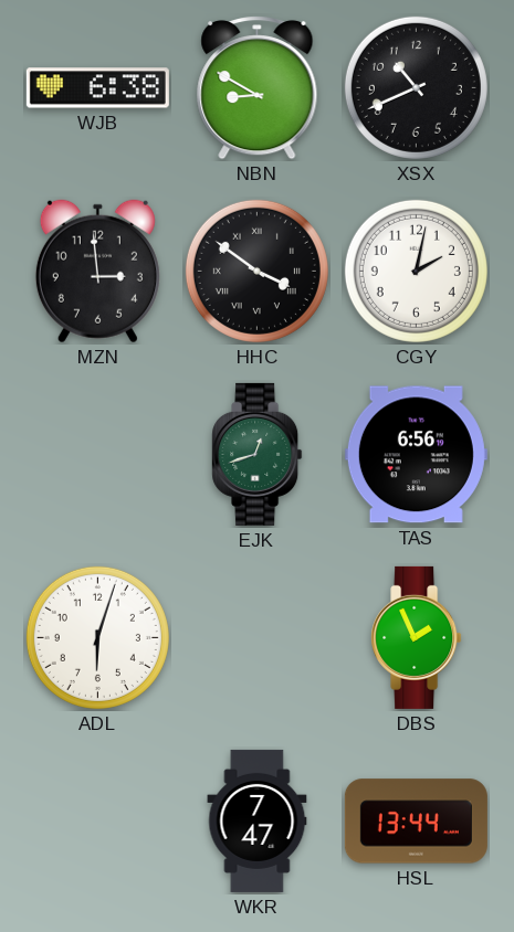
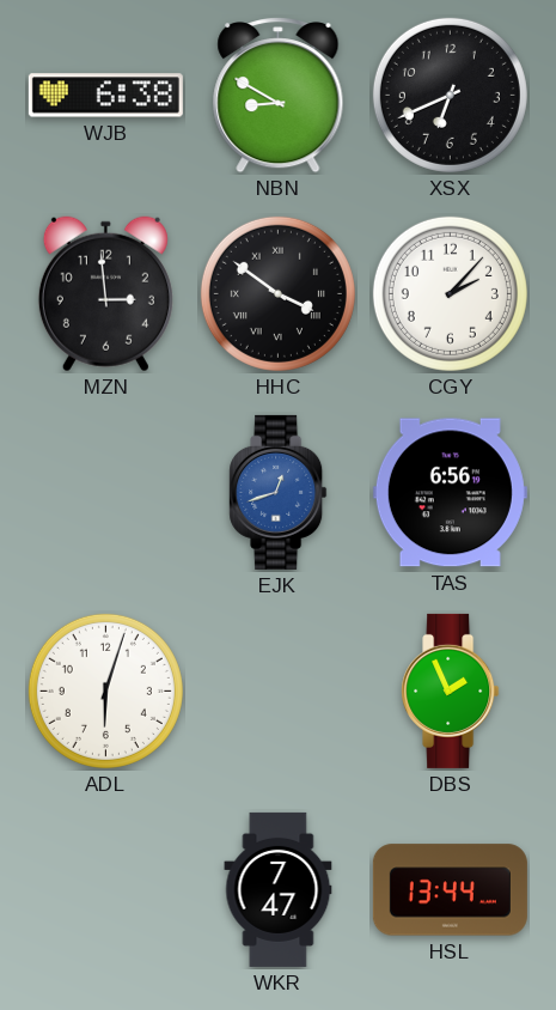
XSX: 10:41 -> 6:41
CGY: 2:02 -> 2:07
EJK dial: green -> blue
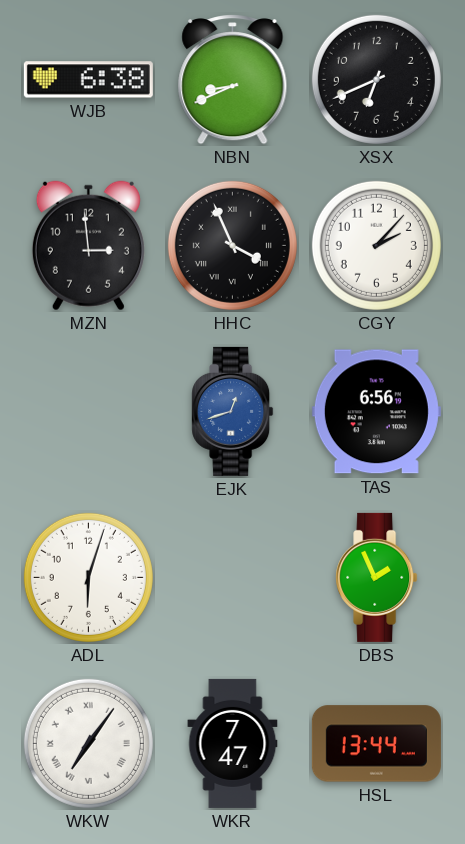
NBN: 8:50 -> 8:41
HHC: 3:51 -> 3:56
WKW: none -> 7:06
